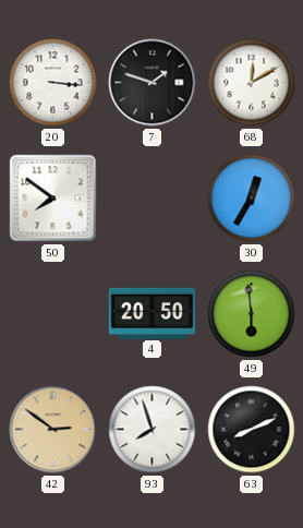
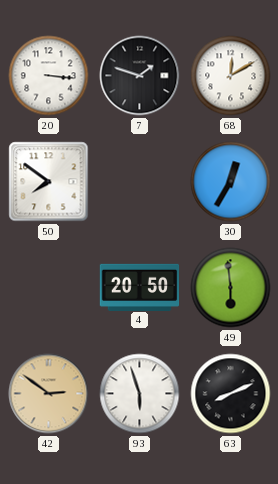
93: 7:57 -> 5:57
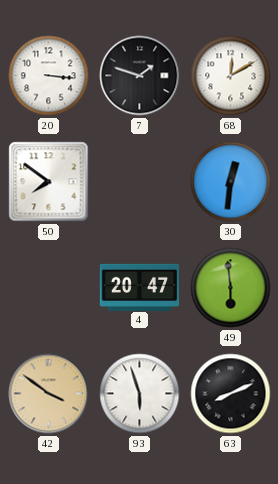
30: 12:35 -> 12:31
4: 20:50 -> 20:47
42: 2:51 -> 3:51
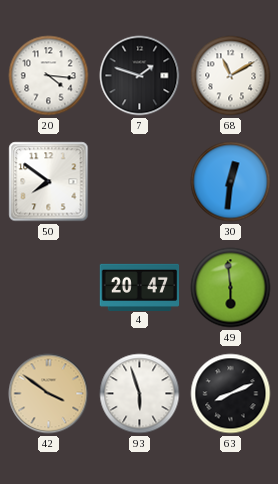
20: 3:16 -> 4:16
68: 12:10 -> 11:10
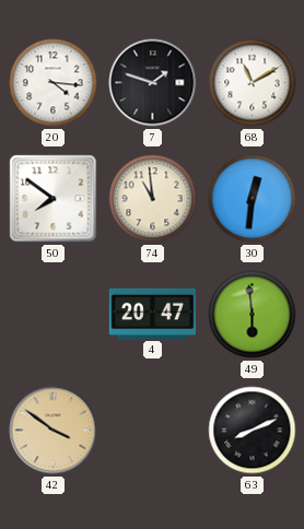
74: none -> 10:59
93: 5:57 -> none
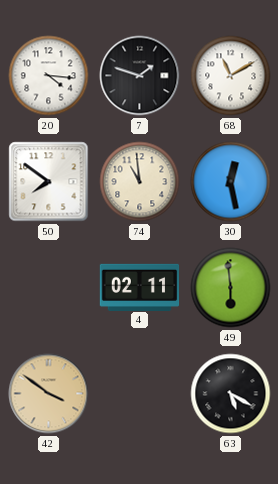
30: 12:31 -> 12:28
4: 20:47 -> 02:11
63: 8:11 -> 5:20
